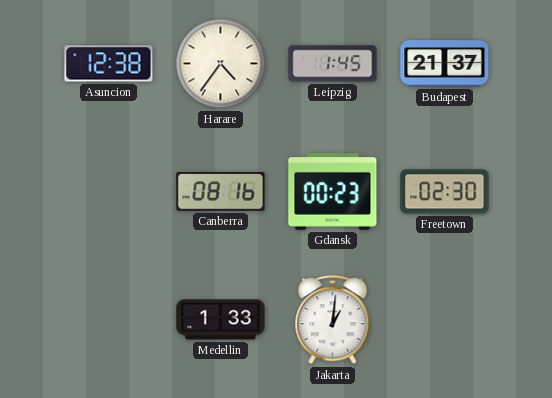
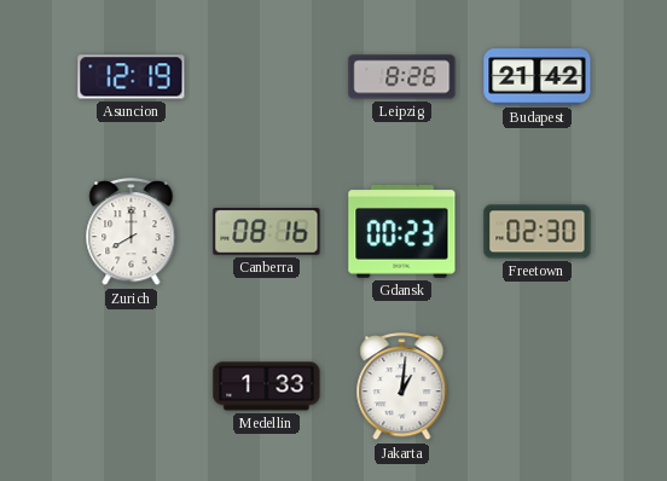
Asuncion: 12:38 -> 12:19
Harare: 4:36 -> none
Leipzig: 1:45 -> 8:26
Budapest: 21:37 -> 21:42
Zurich: none -> 8:00
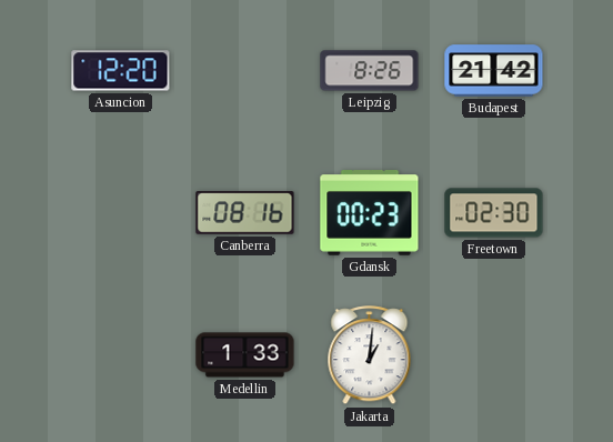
Asuncion: 12:19 -> 12:20
Zurich: 8:00 -> none
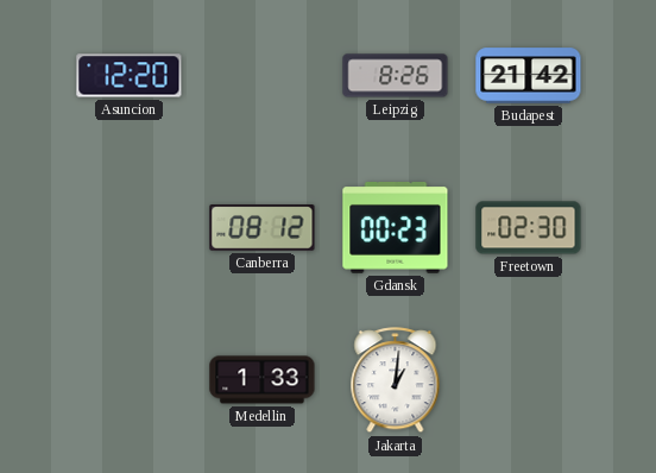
Canberra: 08:16 -> 08:12
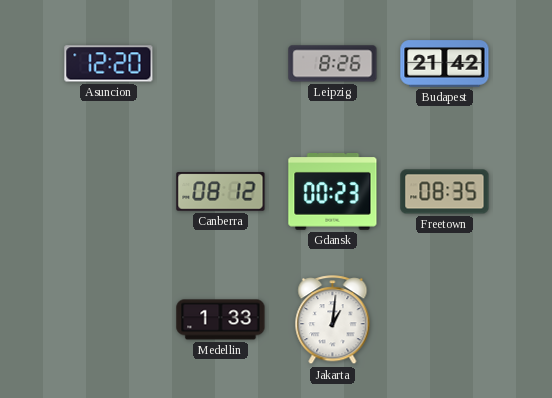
Freetown: 02:30 -> 08:35
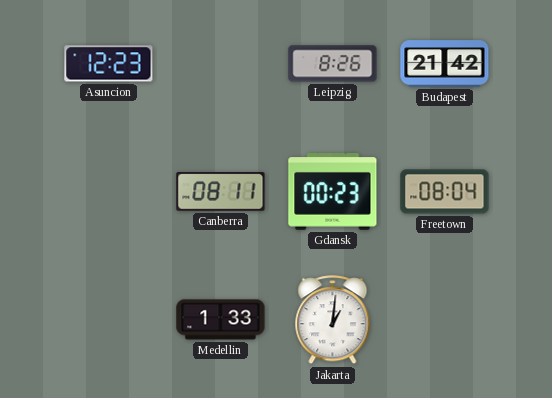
Asuncion: 12:20 -> 12:23
Canberra: 08:12 -> 08:11
Freetown: 08:35 -> 08:04
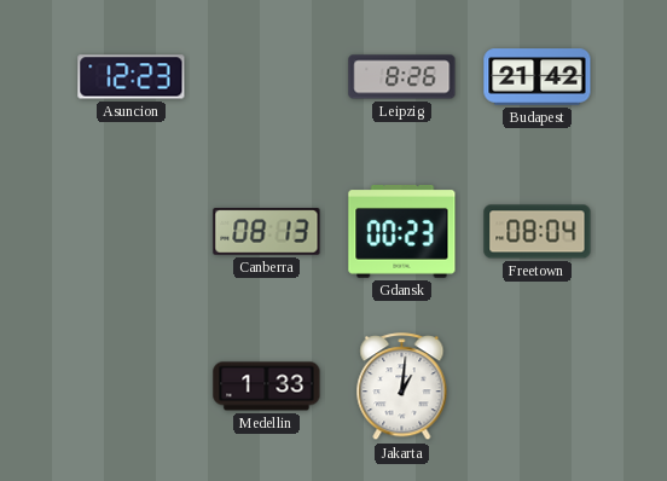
Canberra: 08:11 -> 08:13
